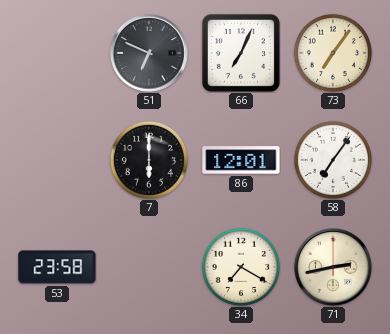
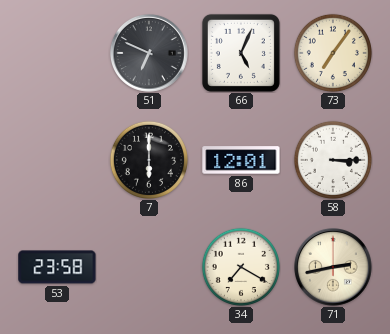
66: 7:04 -> 5:04
58: 7:06 -> 3:15
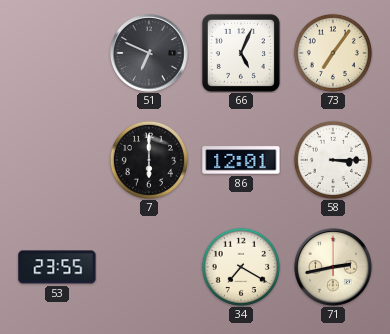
53: 23:58 -> 23:55
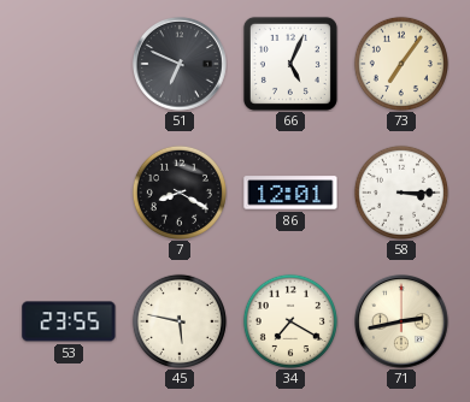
7: 6:00 -> 8:20
45: none -> 5:47
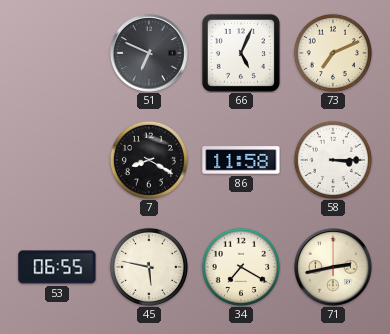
73: 7:06 -> 7:11
86: 12:01 -> 11:58
53: 23:55 -> 06:55
